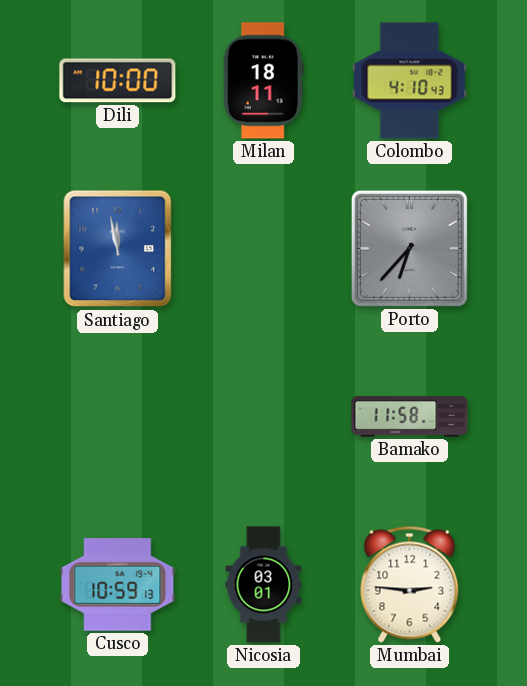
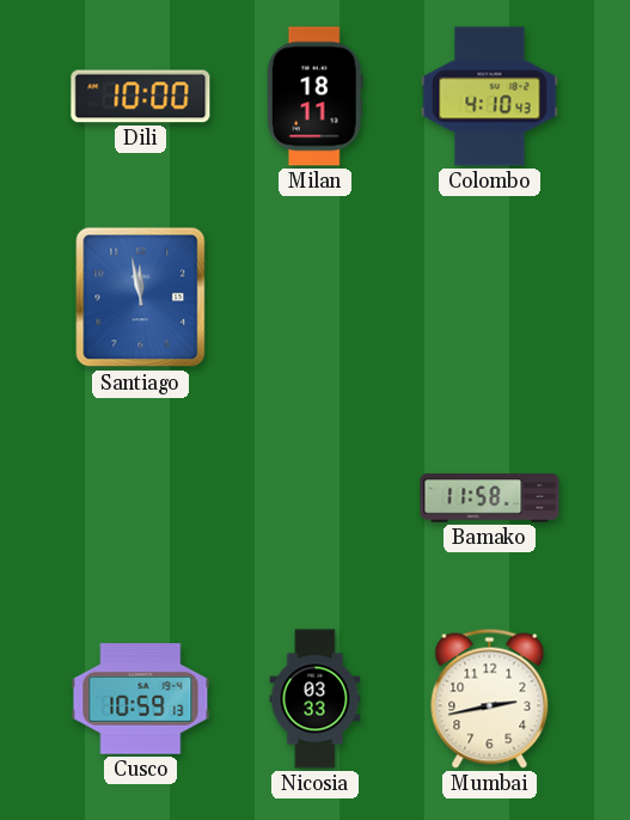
Porto: 6:37 -> none
Nicosia: 03:01 -> 03:33
Mumbai: 2:46 -> 2:43
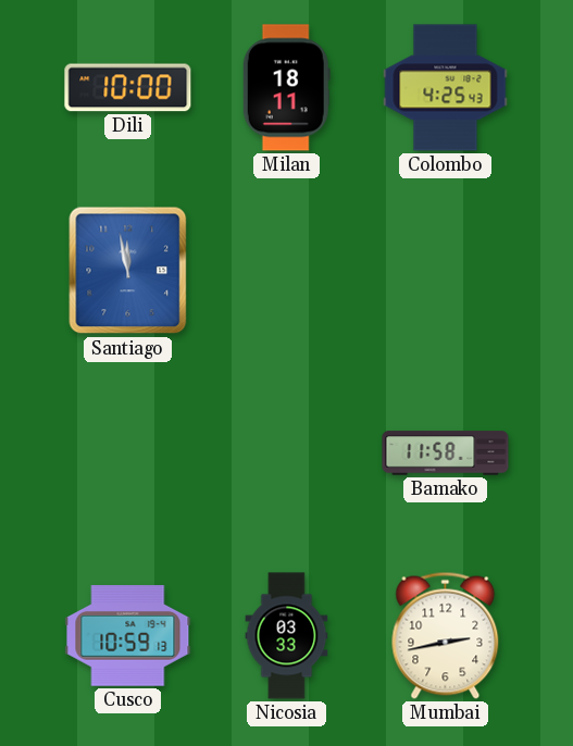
Colombo: 4:10 -> 4:25
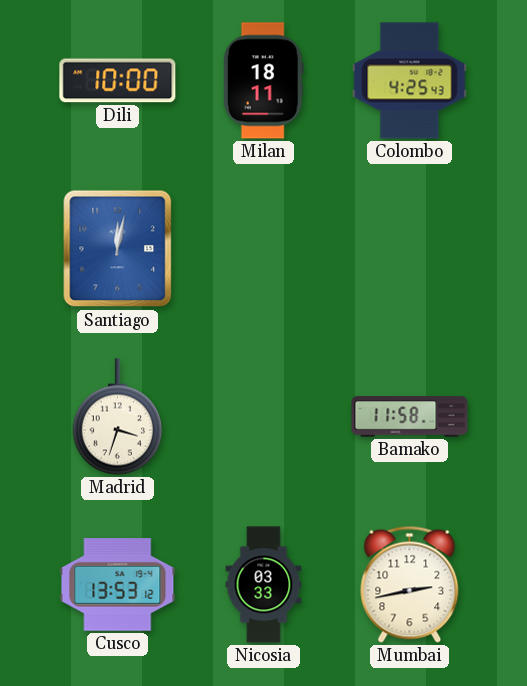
Santiago: 11:58 -> 12:02
Madrid: none -> 3:33
Cusco: 10:59 -> 13:53
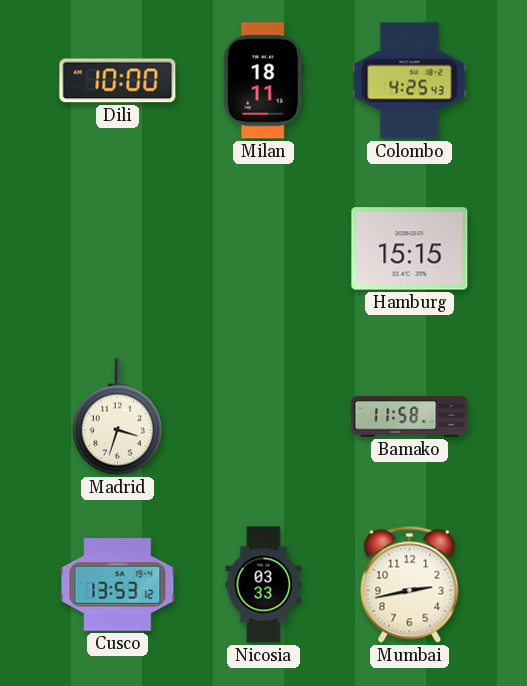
Santiago: 12:02 -> none
Hamburg: none -> 15:15
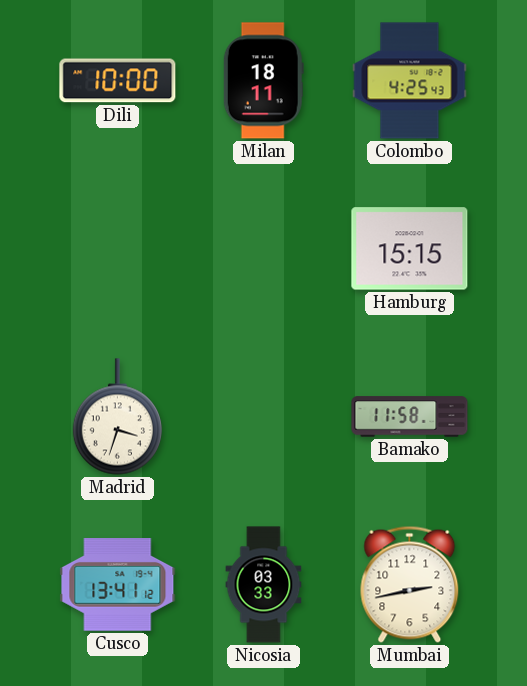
Cusco: 13:53 -> 13:41
